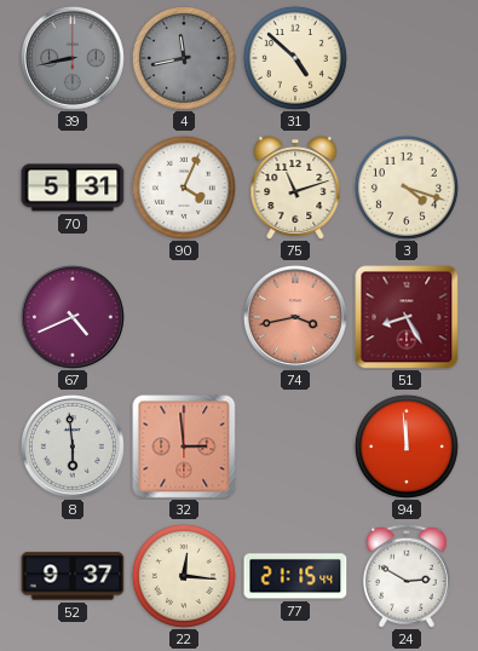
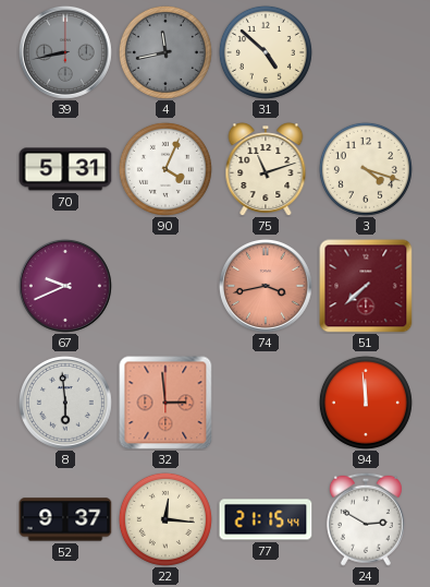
67: 4:41 -> 9:41
51: 8:25 -> 7:38
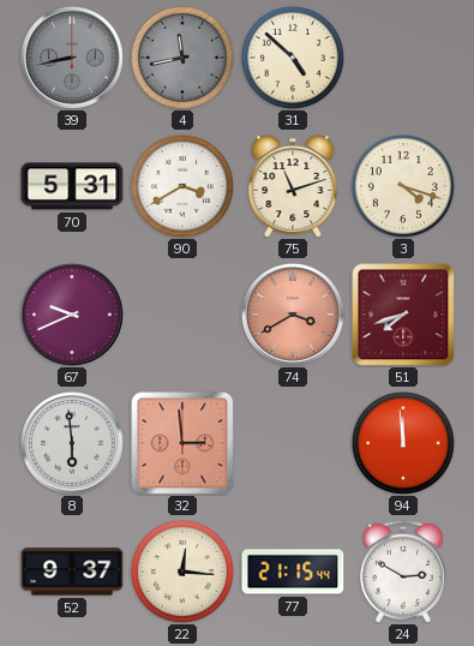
90: 4:04 -> 3:40
74: 3:43 -> 3:40
51: 7:38 -> 7:42
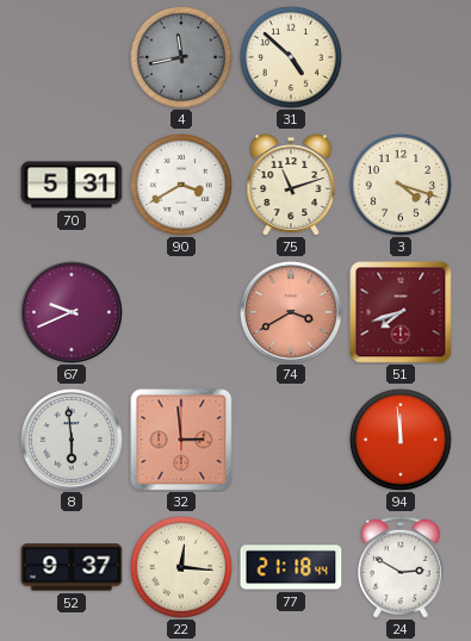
39: 8:43 -> none
77: 21:15 -> 21:18
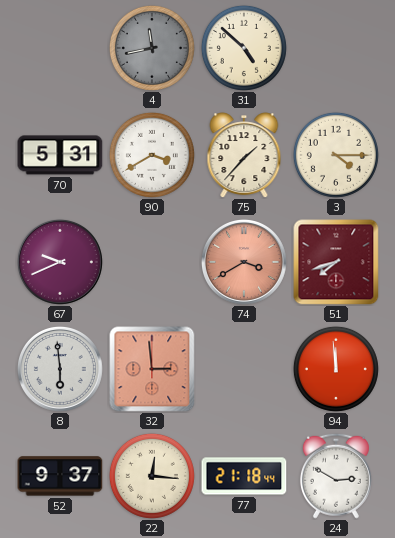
75: 11:12 -> 1:37
3: 4:18 -> 4:15
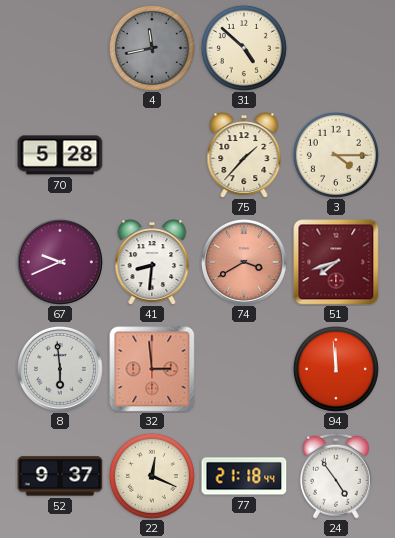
70: 5:31 -> 5:28
90: 3:40 -> none
41: none -> 8:31
22: 12:16 -> 12:19
24: 2:50 -> 4:54
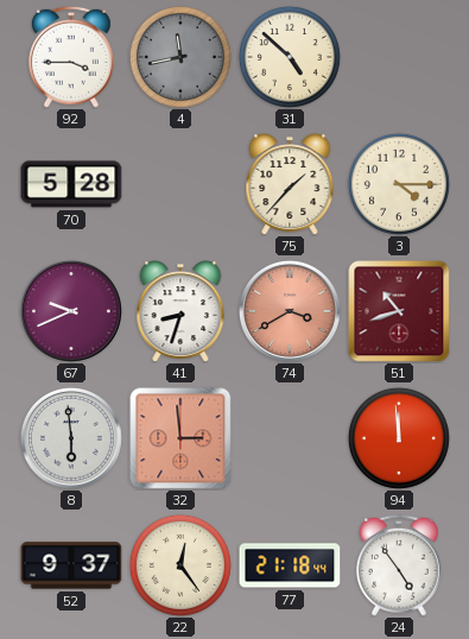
92: none -> 3:45
41: 8:31 -> 8:33
51: 7:42 -> 10:42
22: 12:19 -> 12:24
